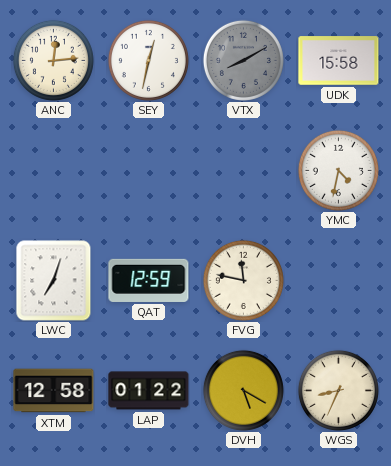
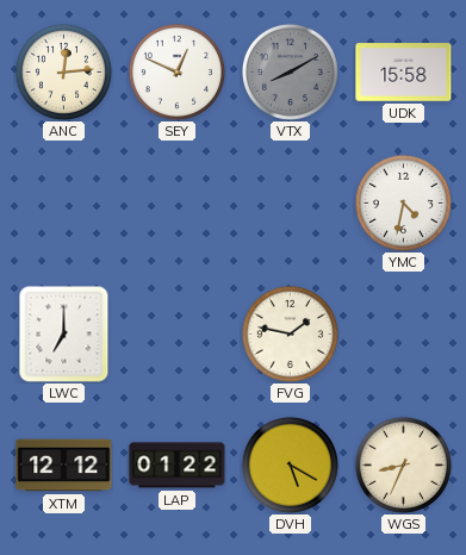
SEY: 12:32 -> 12:49
LWC: 7:03 -> 7:00
QAT: 12:59 -> none
FVG: 11:47 -> 1:47
XTM: 12:58 -> 12:12
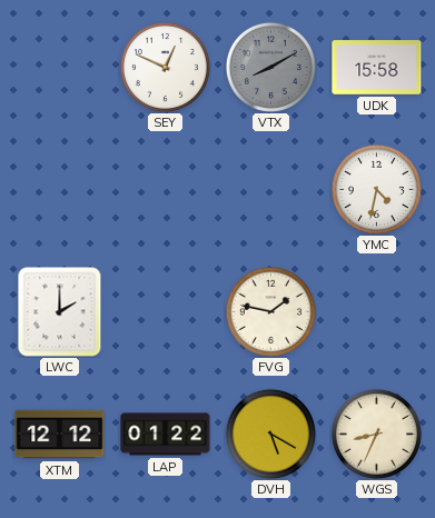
ANC: 12:14 -> none
LWC: 7:00 -> 2:00
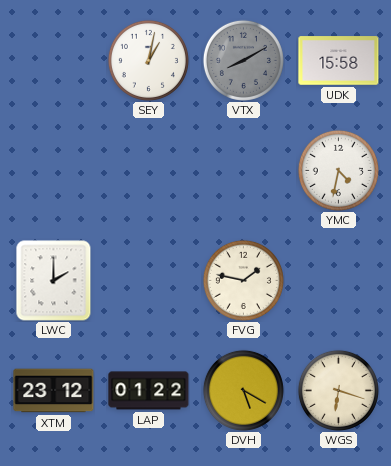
SEY: 12:49 -> 1:02
XTM: 12:12 -> 23:12
WGS: 8:34 -> 6:18
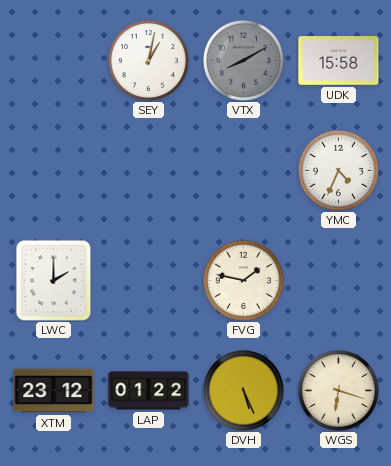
YMC: 4:32 -> 4:34
DVH: 5:20 -> 5:26
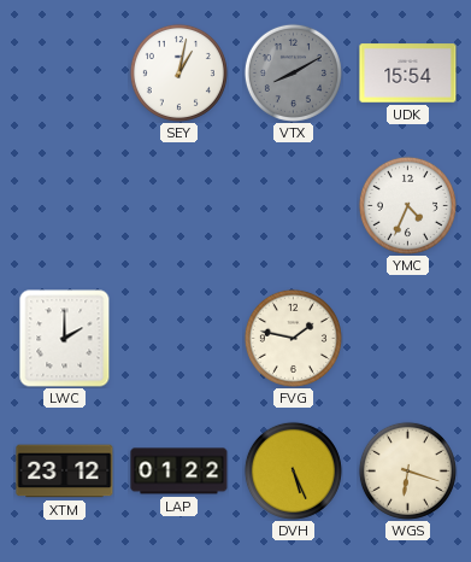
UDK: 15:58 -> 15:54
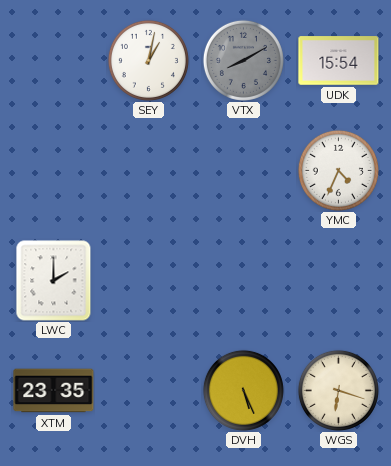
FVG: 1:47 -> none
XTM: 23:12 -> 23:35
LAP: 01:22 -> none
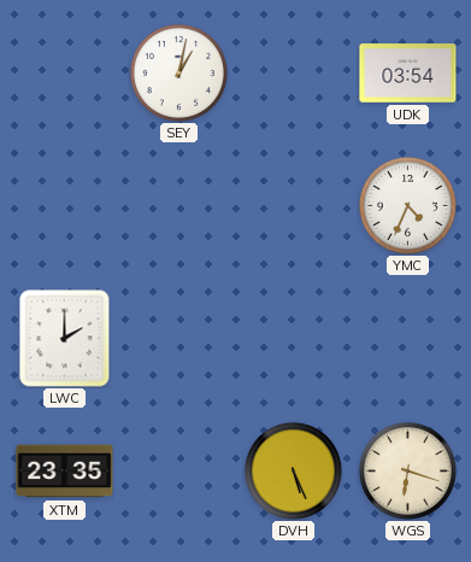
VTX: 8:10 -> none
UDK: 15:54 -> 03:54
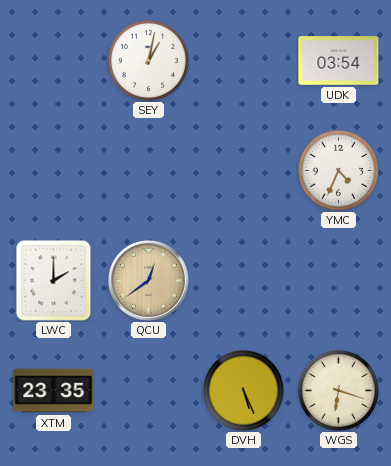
QCU: none -> 12:39
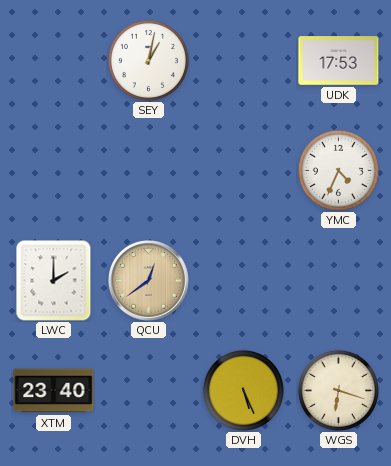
UDK: 03:54 -> 17:53
XTM: 23:35 -> 23:40
